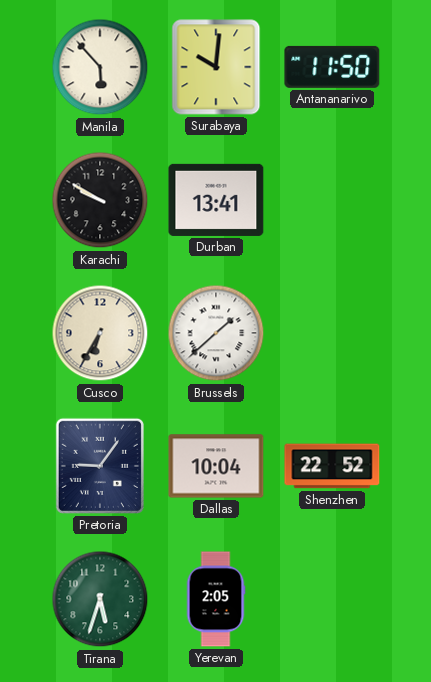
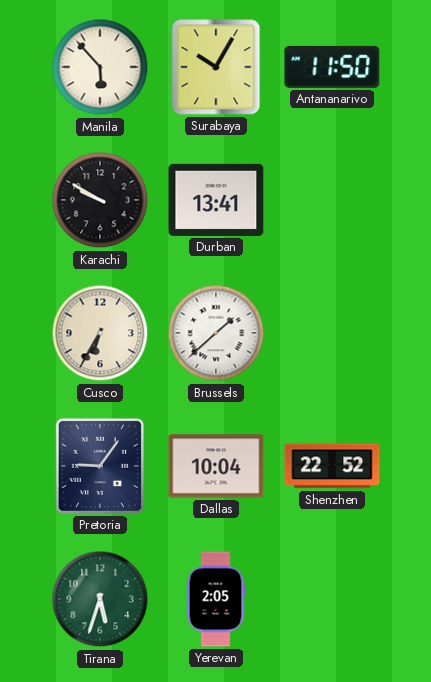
Surabaya: 10:01 -> 10:05
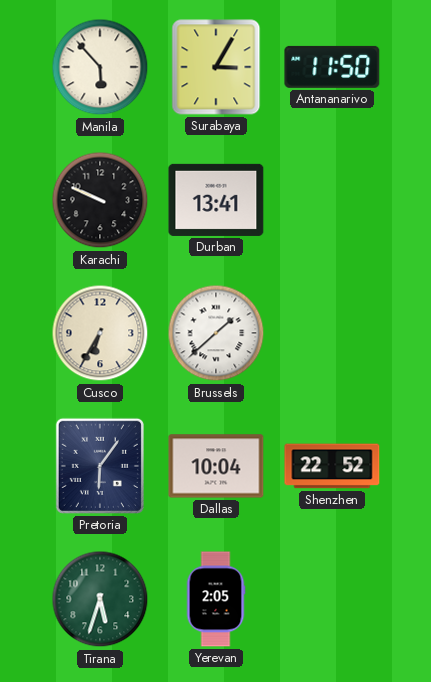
Surabaya: 10:05 -> 3:05
Karachi: 9:50 -> 9:49
Pretoria: 9:06 -> 6:06
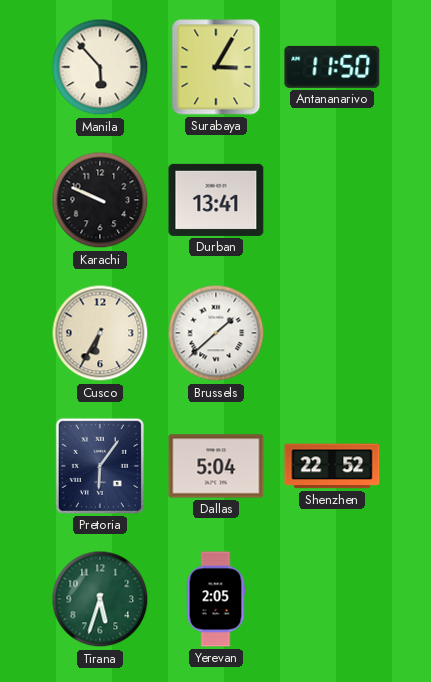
Dallas: 10:04 -> 5:04
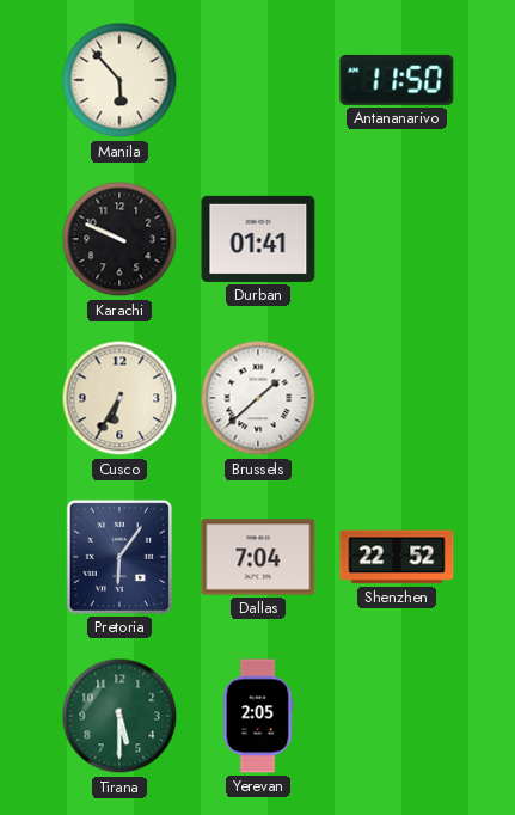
Surabaya: 3:05 -> none
Durban: 13:41 -> 01:41
Dallas: 5:04 -> 7:04
Tirana: 5:33 -> 5:30
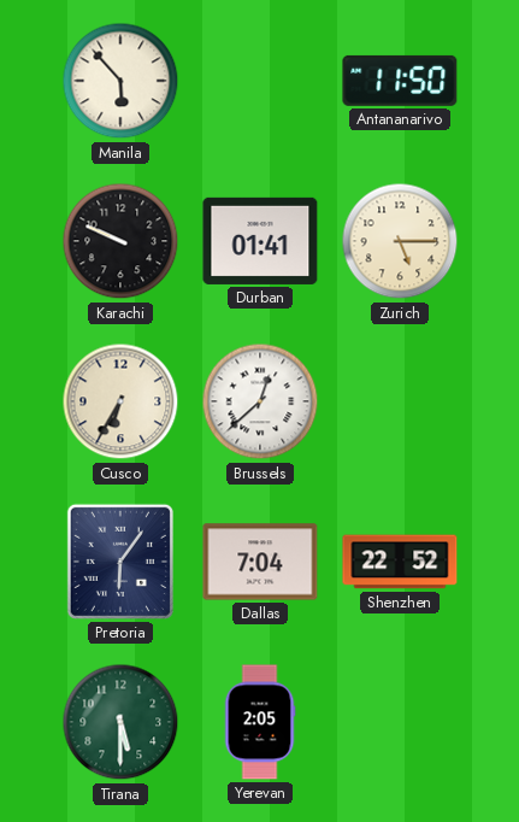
Zurich: none -> 5:15
Brussels: 1:38 -> 12:38
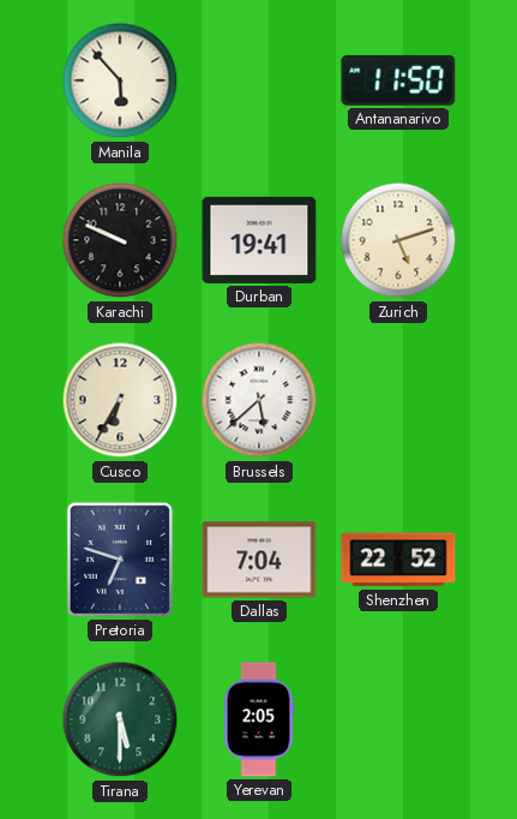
Durban: 01:41 -> 19:41
Zurich: 5:15 -> 5:12
Brussels: 12:38 -> 5:38
Pretoria: 6:06 -> 6:48
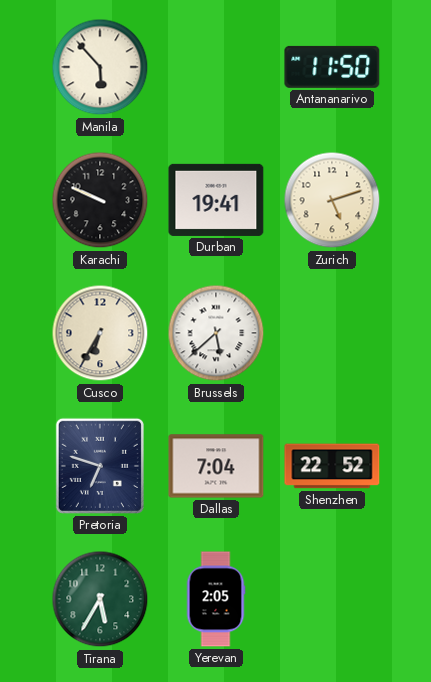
Tirana: 5:30 -> 5:35
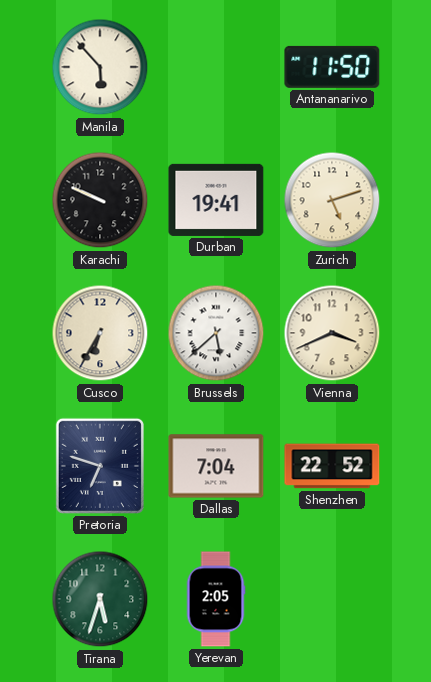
Vienna: none -> 3:41
Tirana: 5:35 -> 5:33
